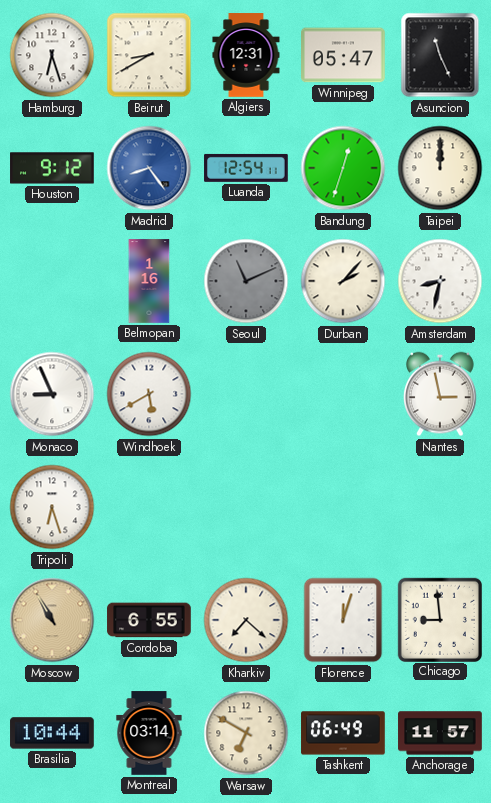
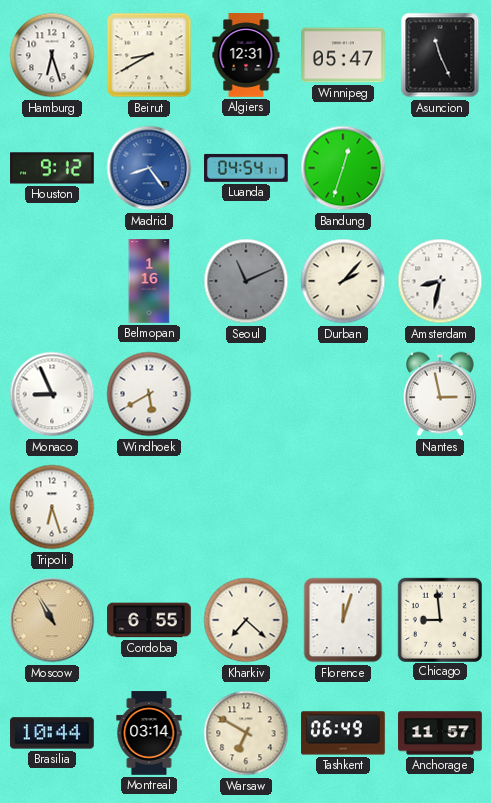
Luanda: 12:54 -> 04:54
Taipei: 12:00 -> none
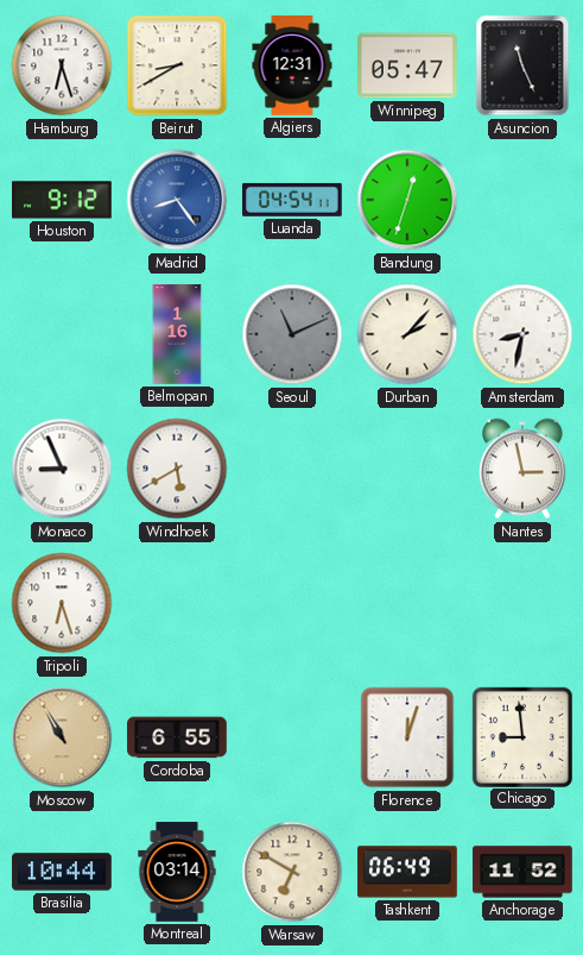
Kharkiv: 7:22 -> none
Anchorage: 11:57 -> 11:52
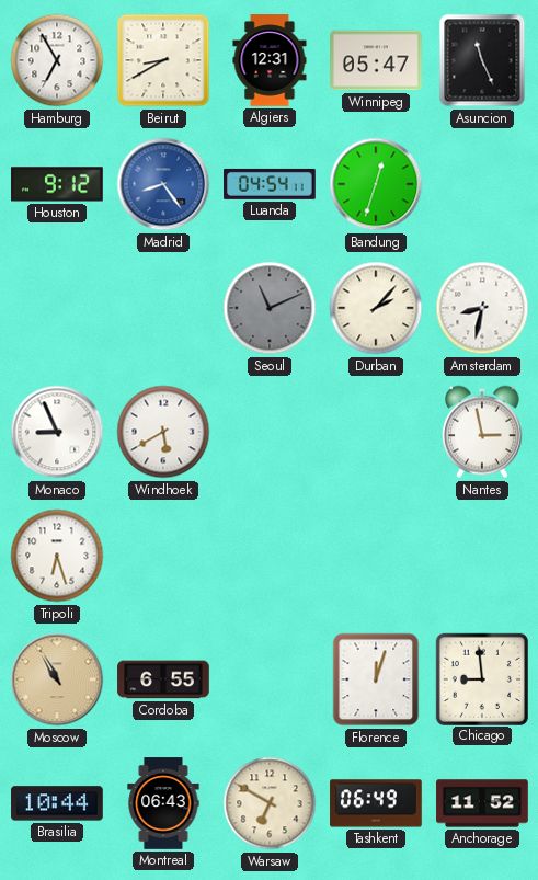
Hamburg: 6:27 -> 6:55
Belmopan: 1:16 -> none
Montreal: 03:14 -> 06:43
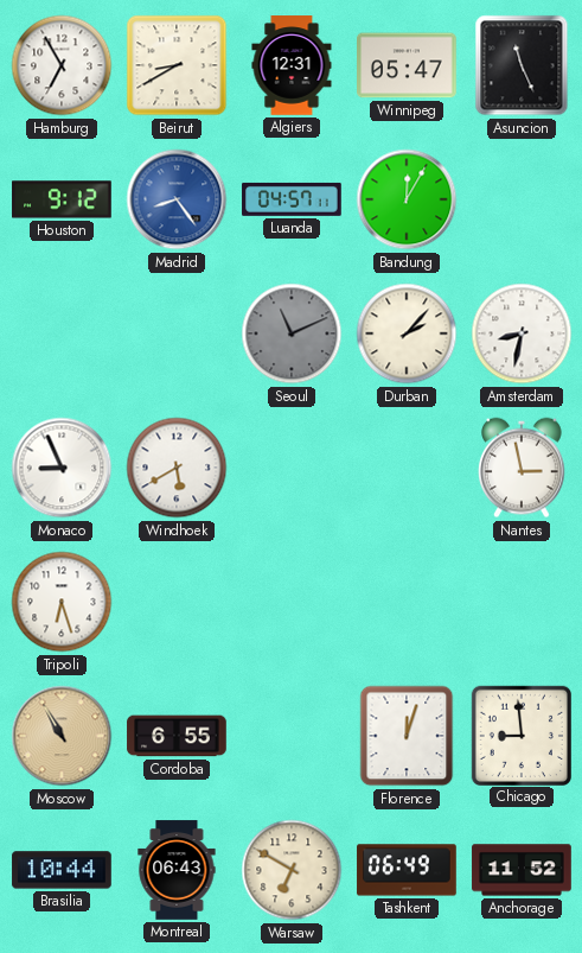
Luanda: 04:54 -> 04:57
Bandung: 12:33 -> 12:05
